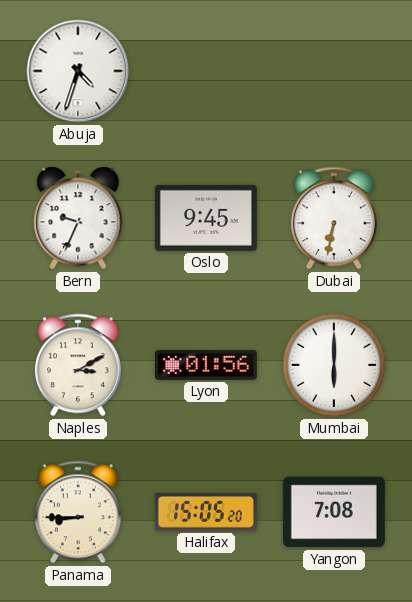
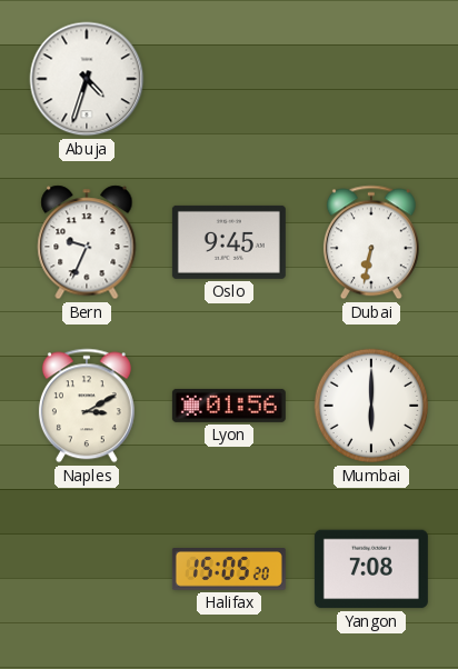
Panama: 8:45 -> none
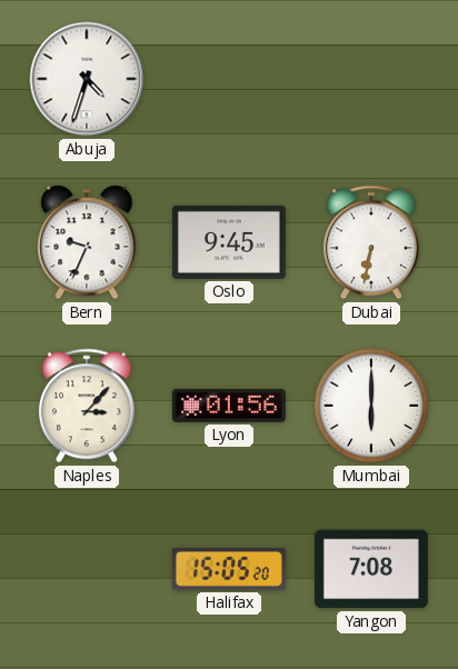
Naples: 3:10 -> 3:07
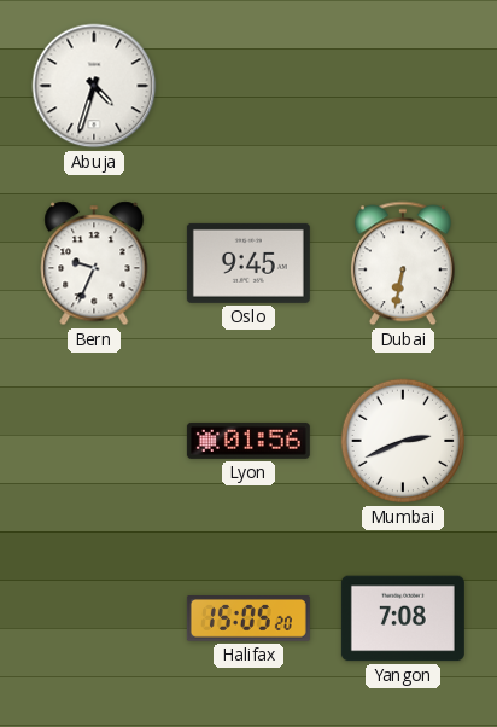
Naples: 3:07 -> none
Mumbai: 6:00 -> 2:41
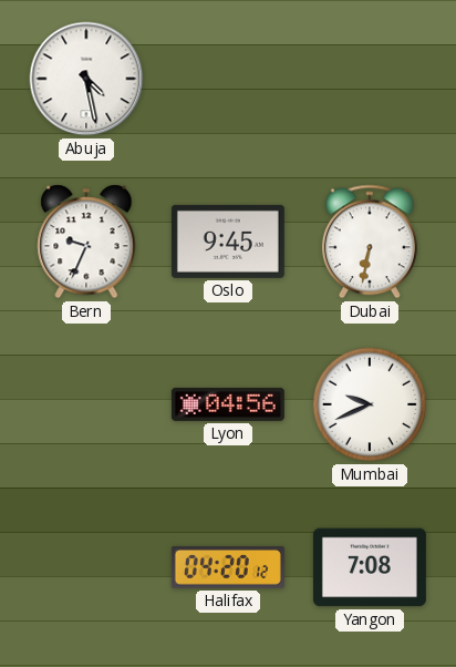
Abuja: 4:33 -> 4:28
Lyon: 01:56 -> 04:56
Mumbai: 2:41 -> 9:41
Halifax: 15:05 -> 04:20
